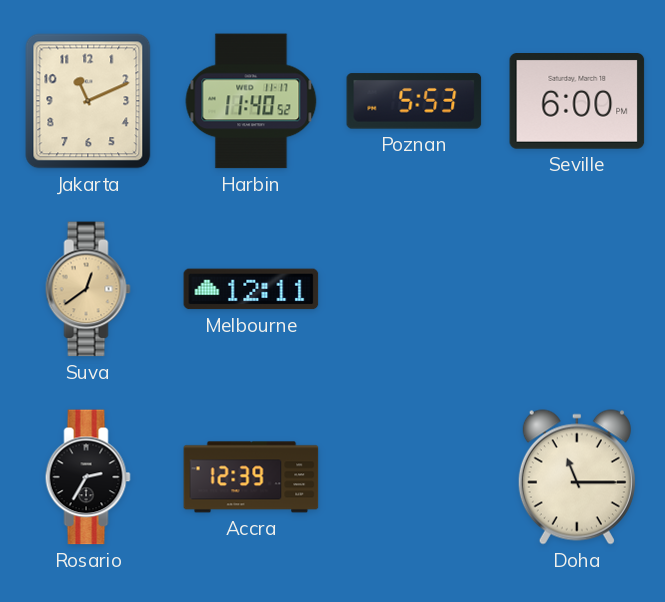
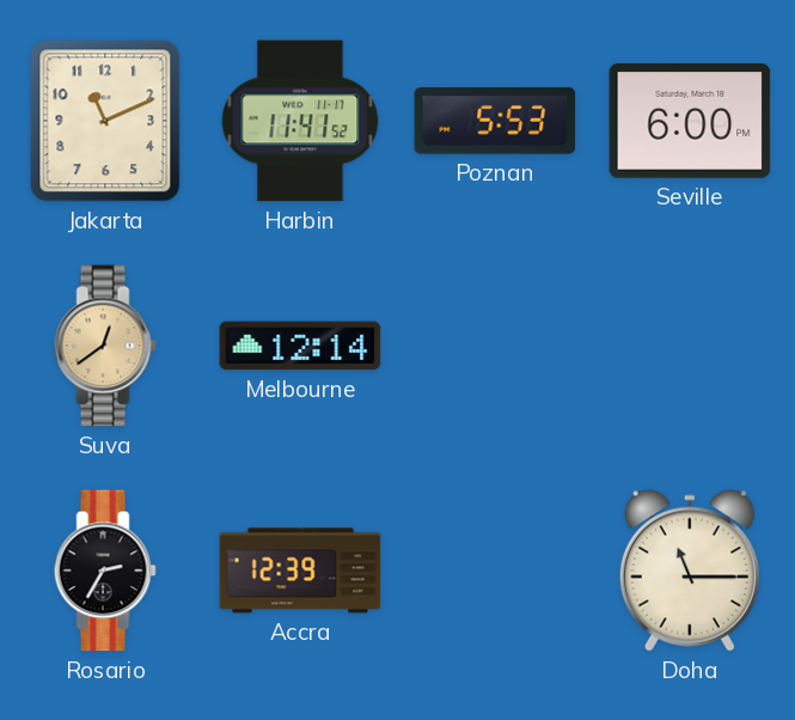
Harbin: 11:40 -> 11:41
Melbourne: 12:11 -> 12:14
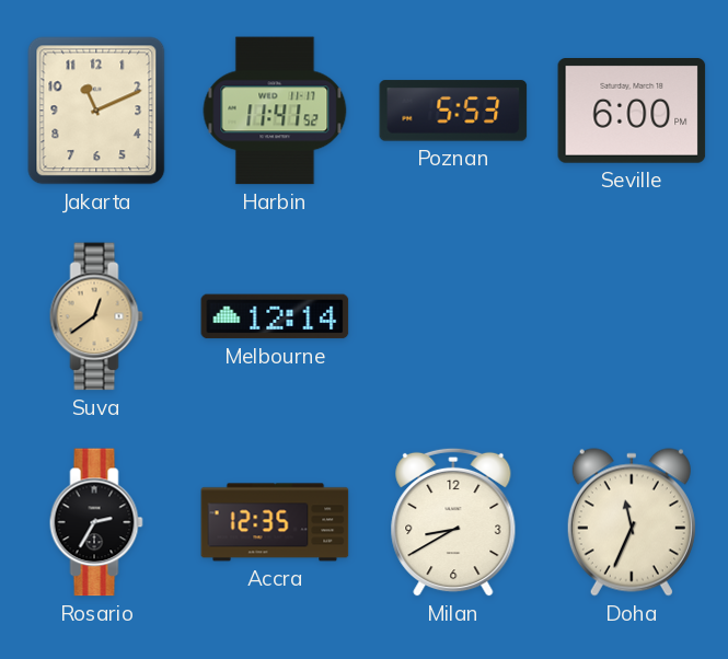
Accra: 12:39 -> 12:35
Milan: none -> 8:40
Doha: 11:15 -> 11:34
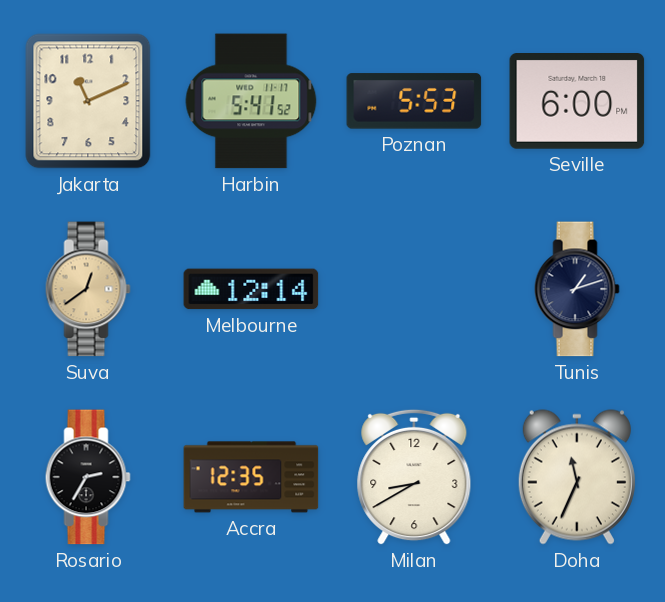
Harbin: 11:41 -> 5:41
Tunis: none -> 1:12
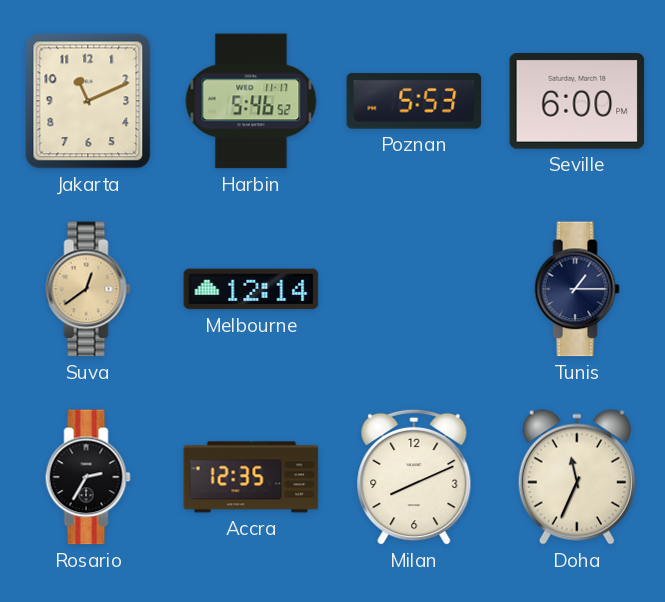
Harbin: 5:41 -> 5:46
Tunis: 1:12 -> 1:15
Milan: 8:40 -> 8:11
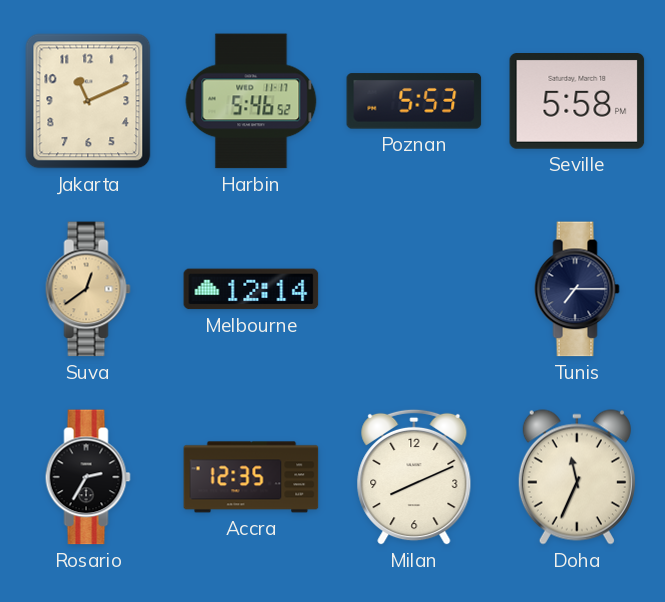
Seville: 6:00 -> 5:58
Tunis: 1:15 -> 7:15
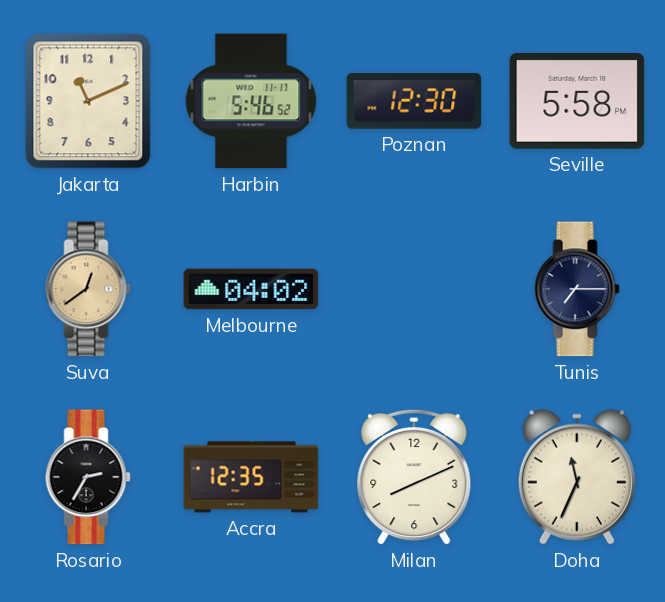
Poznan: 5:53 -> 12:30
Melbourne: 12:14 -> 04:02
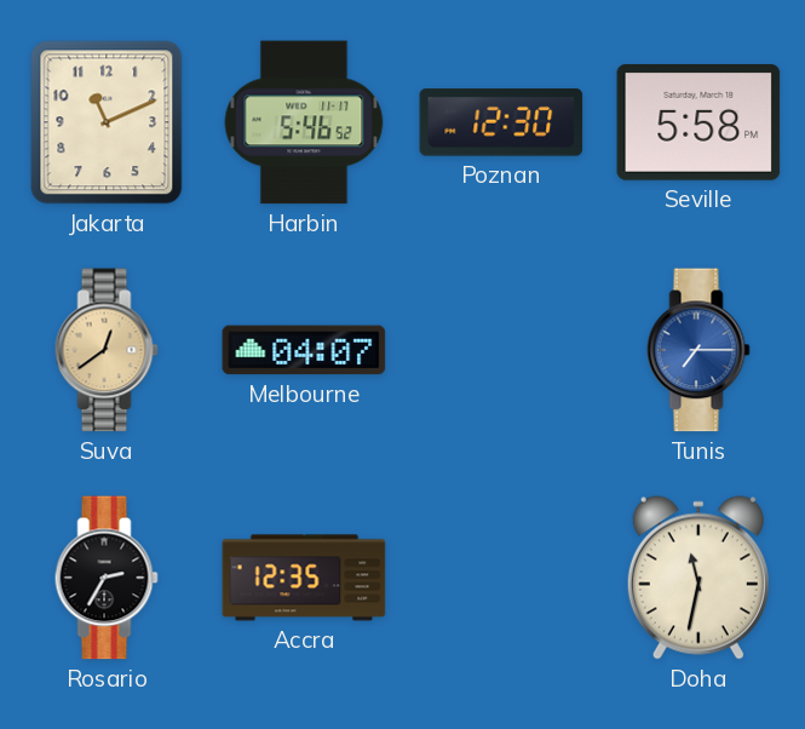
Melbourne: 04:02 -> 04:07
Tunis dial: navy -> blue
Milan: 8:11 -> none
Doha: 11:34 -> 11:32
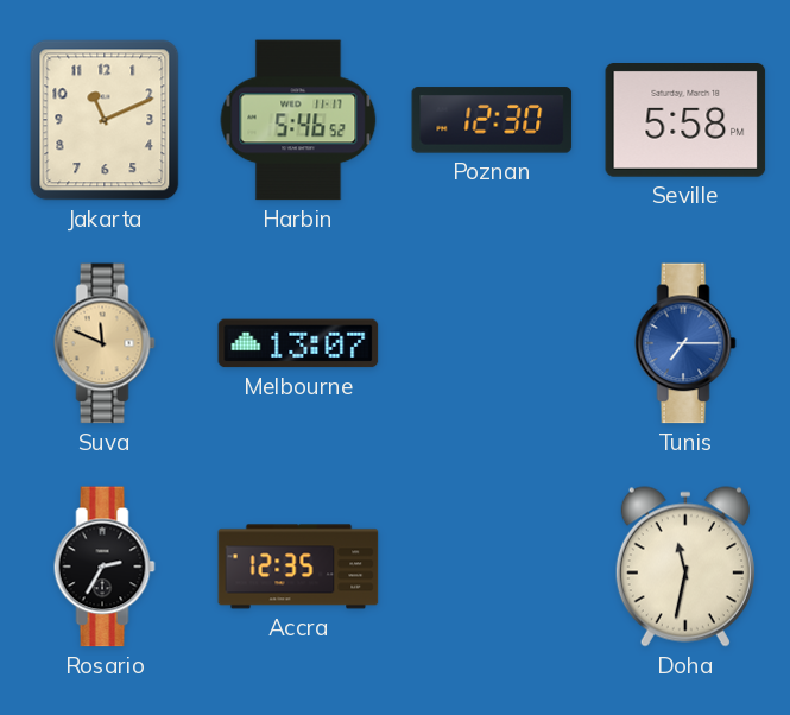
Suva: 12:39 -> 11:49
Melbourne: 04:07 -> 13:07
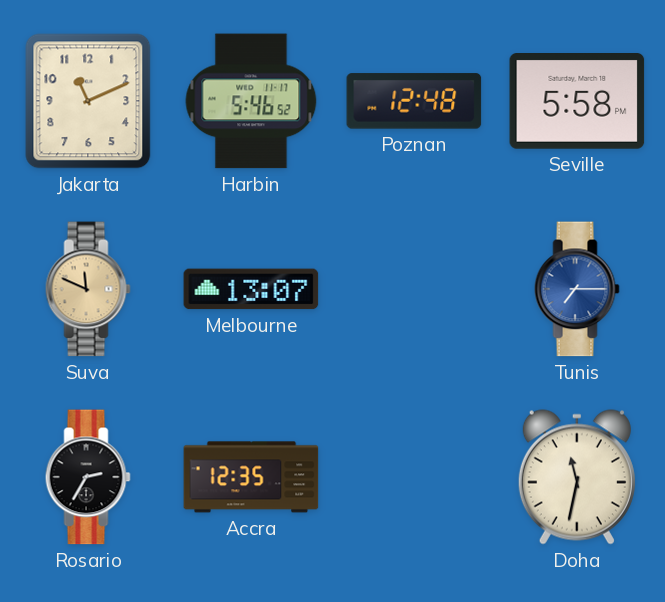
Poznan: 12:30 -> 12:48
